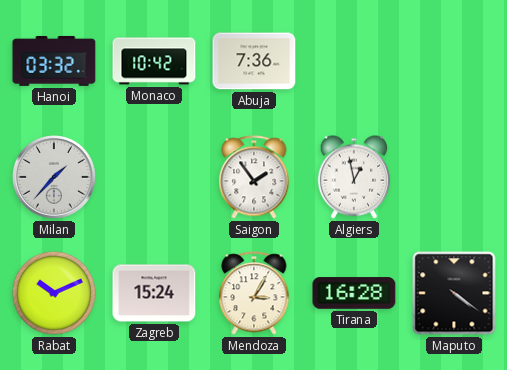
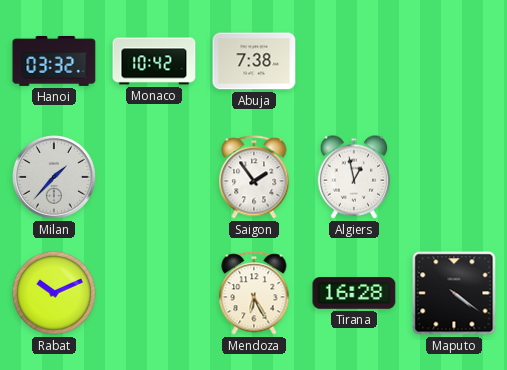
Abuja: 7:36 -> 7:38
Zagreb: 15:24 -> none
Mendoza: 3:05 -> 6:25
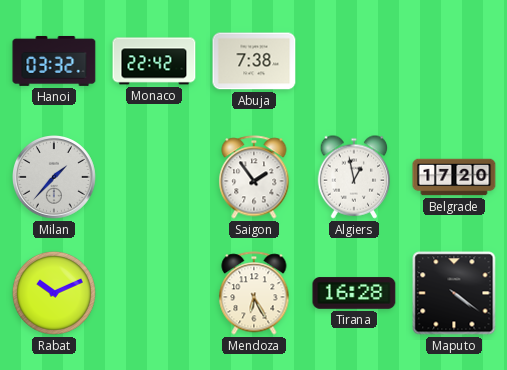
Monaco: 10:42 -> 22:42
Belgrade: none -> 17:20
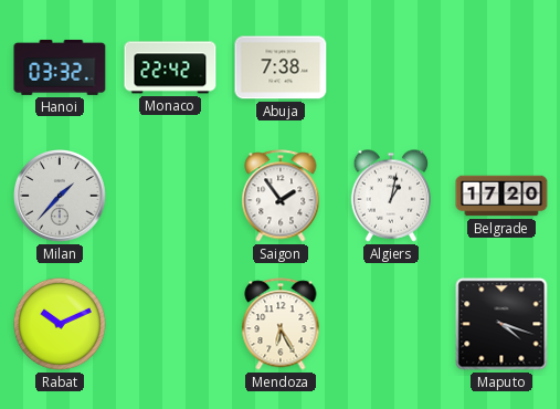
Algiers: 12:58 -> 1:02
Tirana: 16:28 -> none
Maputo: 4:21 -> 4:18
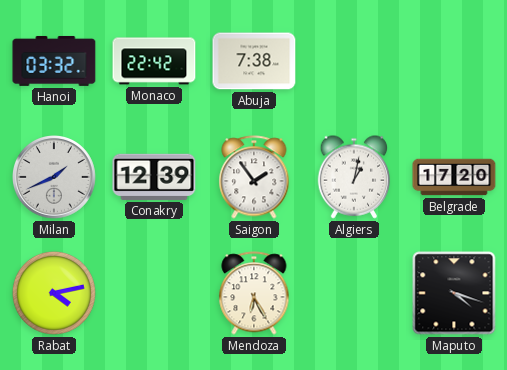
Milan: 1:37 -> 1:41
Conakry: none -> 12:39
Rabat: 10:11 -> 4:13
